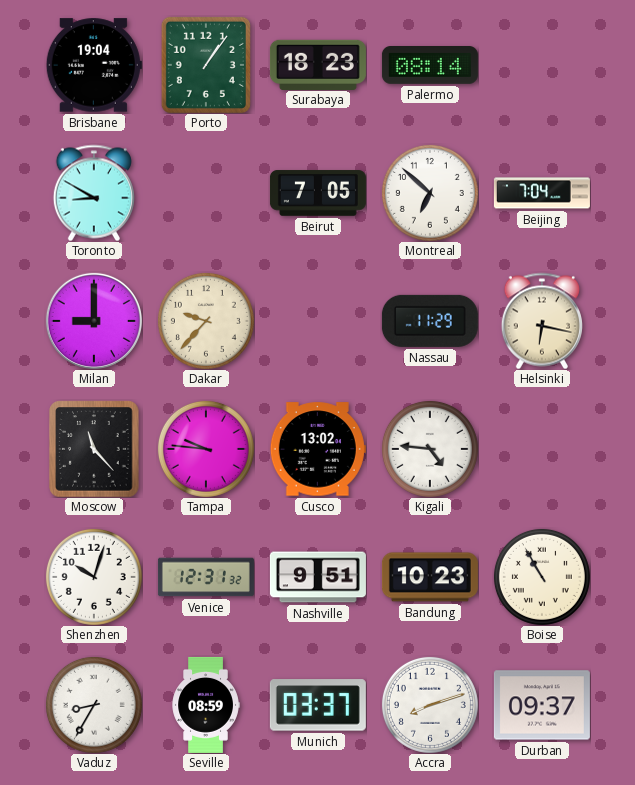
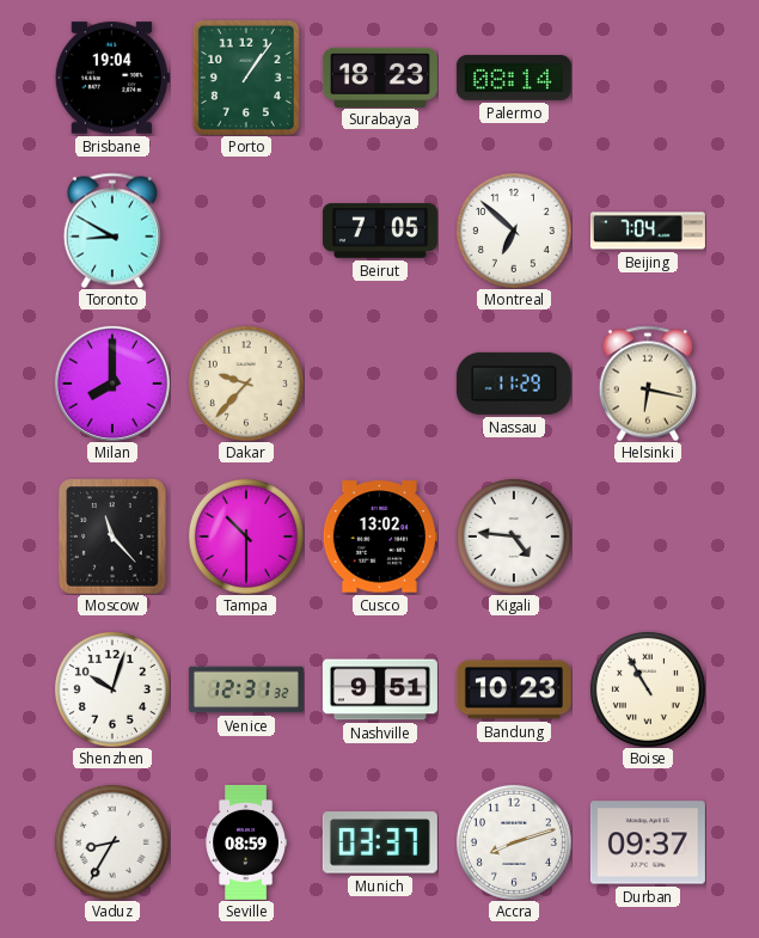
Milan: 9:00 -> 8:00
Tampa: 9:46 -> 10:30
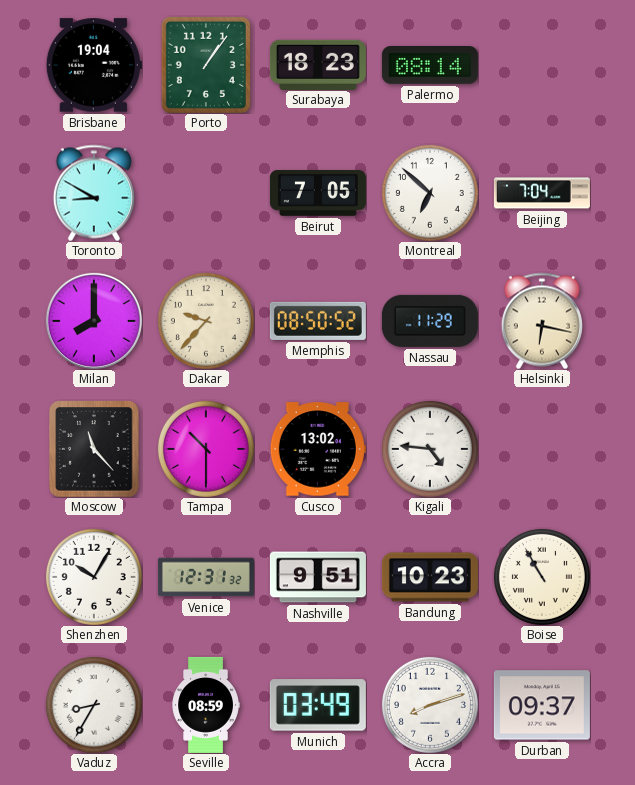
Memphis: none -> 08:50
Shenzhen: 10:03 -> 10:05
Munich: 03:37 -> 03:49
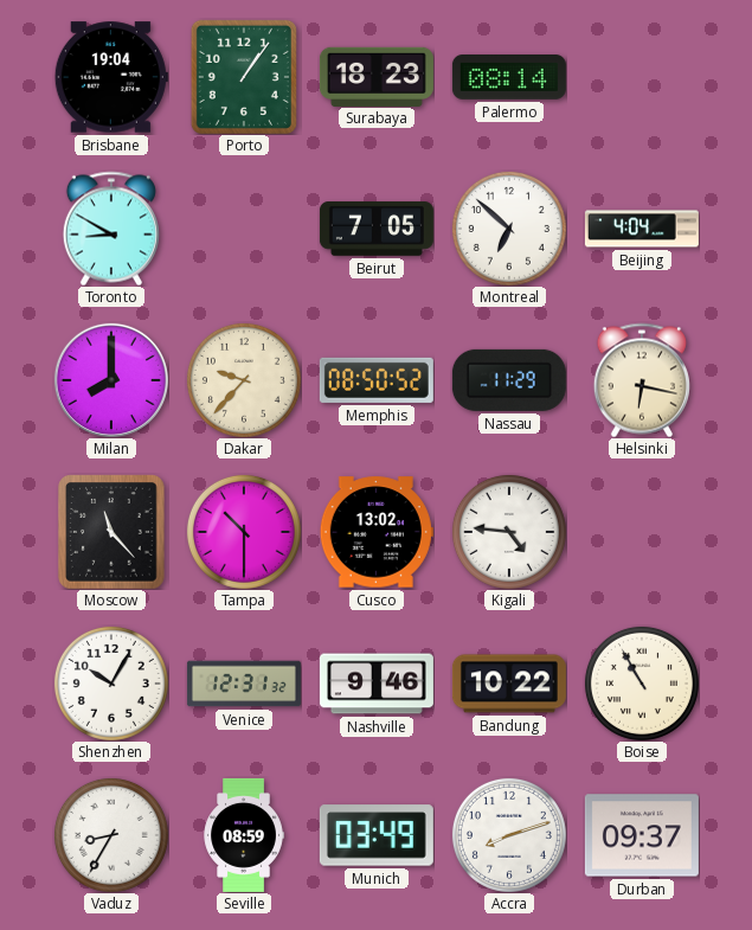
Beijing: 7:04 -> 4:04
Nashville: 9:51 -> 9:46
Bandung: 10:23 -> 10:22
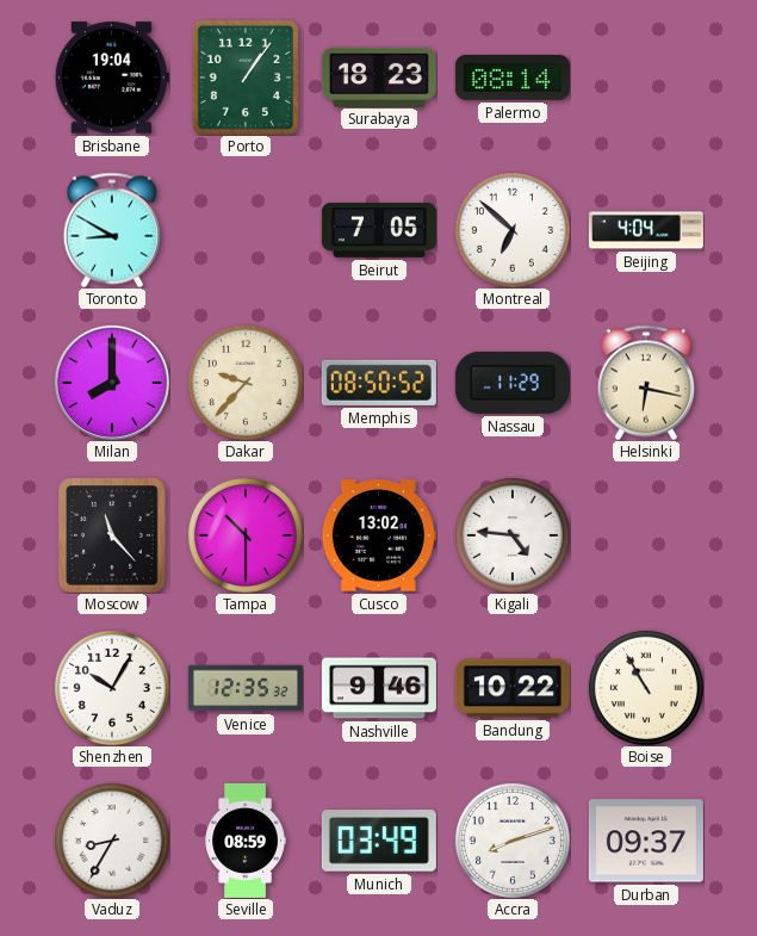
Venice: 12:31 -> 12:35
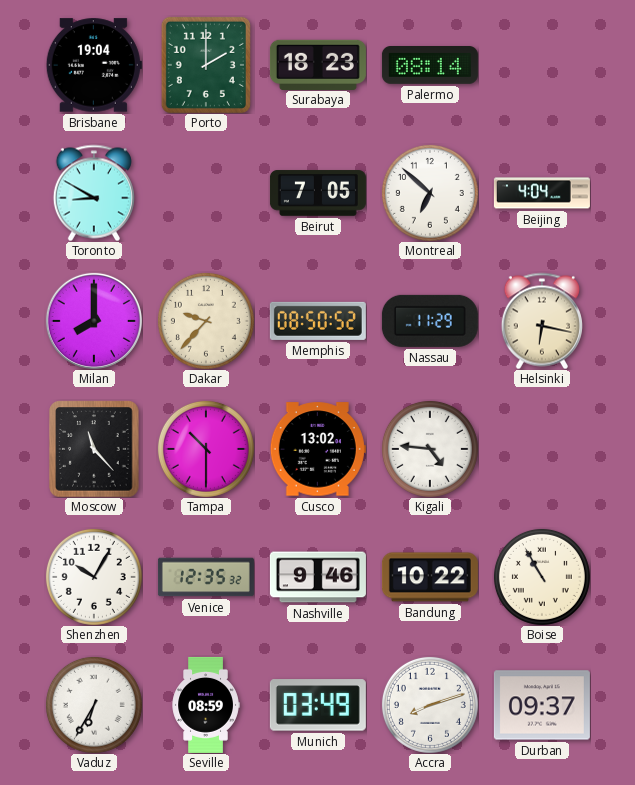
Porto: 1:06 -> 2:00
Vaduz: 8:35 -> 6:35
